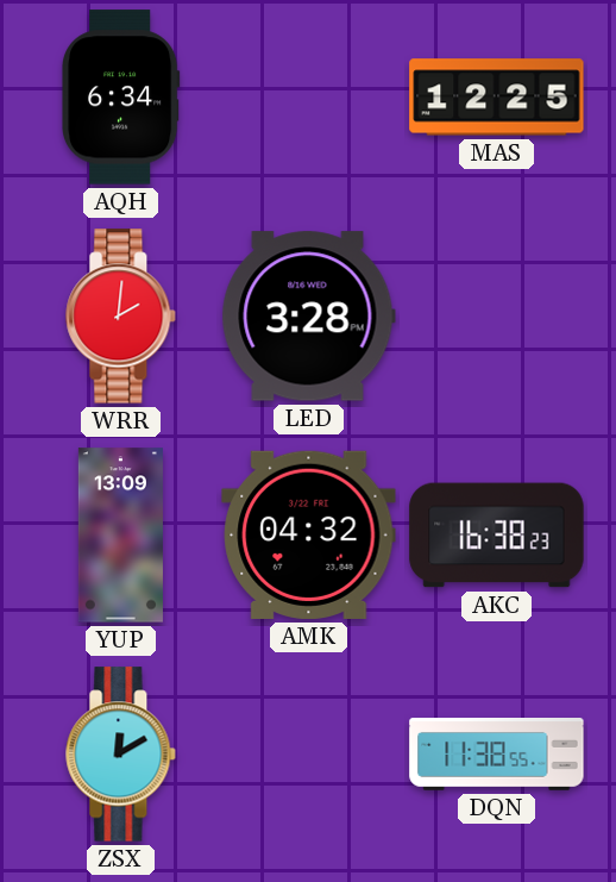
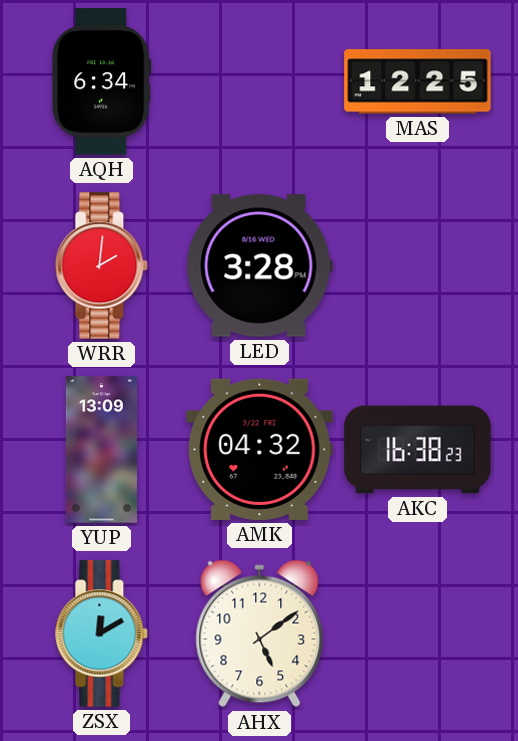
AHX: none -> 5:09
DQN: 11:38 -> none
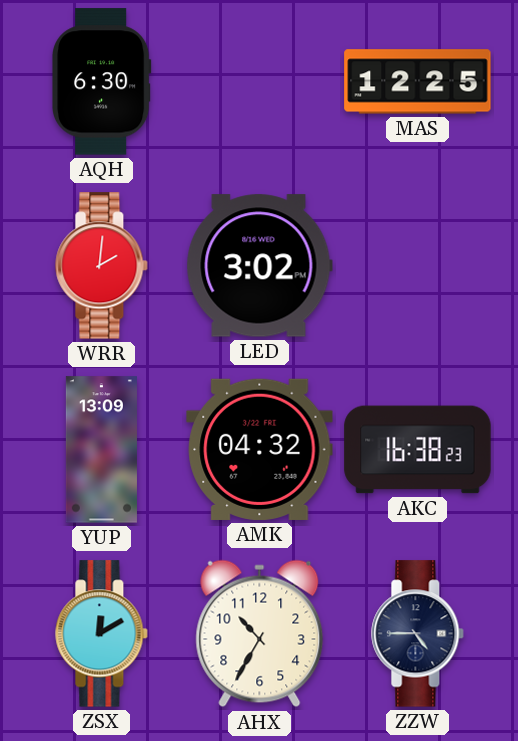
AQH: 6:34 -> 6:30
LED: 3:28 -> 3:02
AHX: 5:09 -> 10:35
ZZW: none -> 4:45
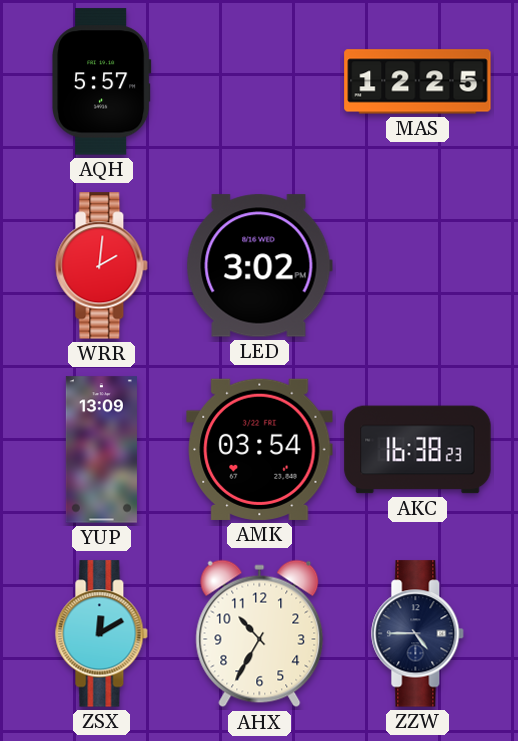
AQH: 6:30 -> 5:57
AMK: 04:32 -> 03:54
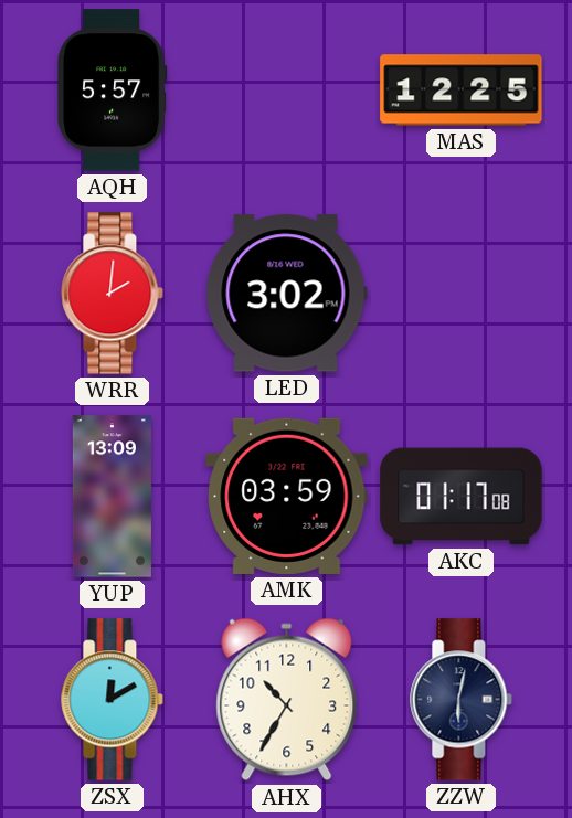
AMK: 03:54 -> 03:59
AKC: 16:38 -> 01:17
ZZW: 4:45 -> 6:02
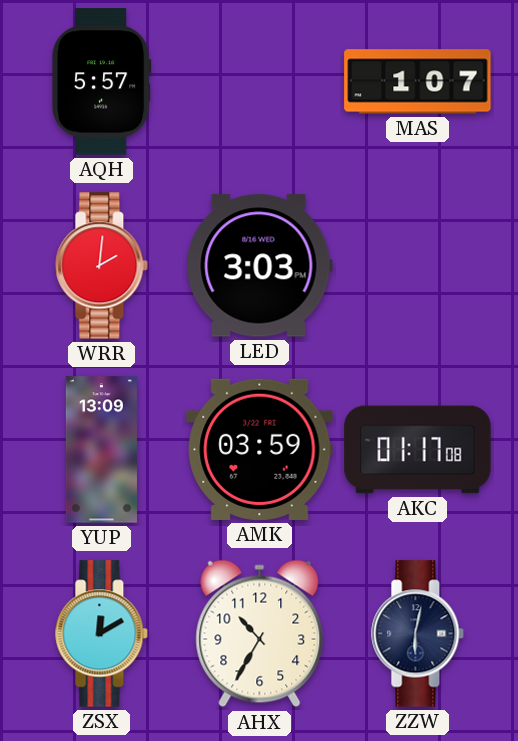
MAS: 12:25 -> 1:07
LED: 3:02 -> 3:03
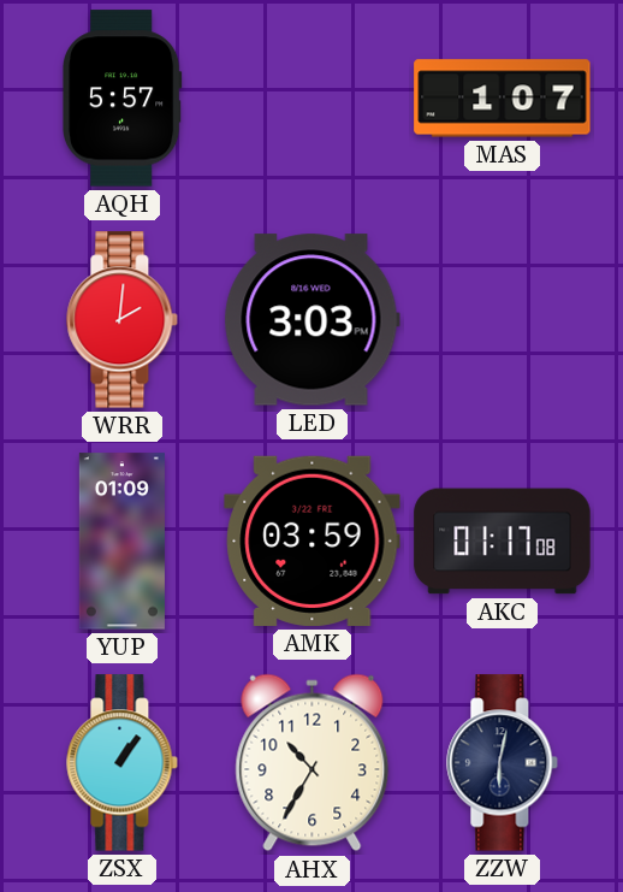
YUP: 13:09 -> 01:09
ZSX: 12:10 -> 1:06
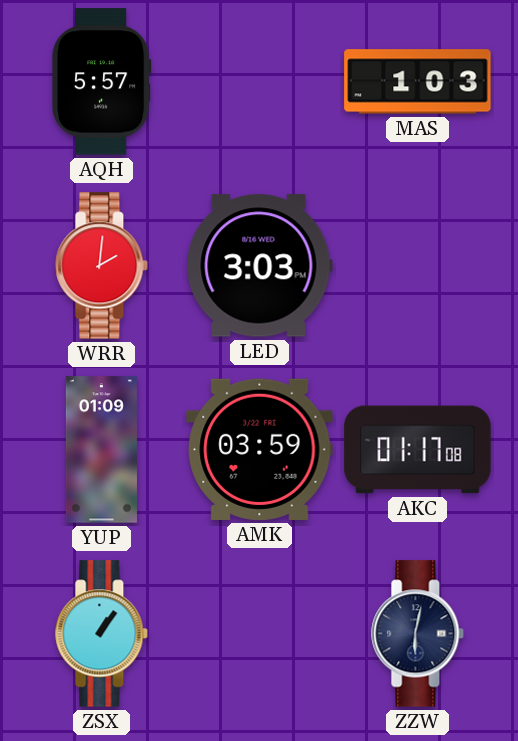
MAS: 1:07 -> 1:03
AHX: 10:35 -> none
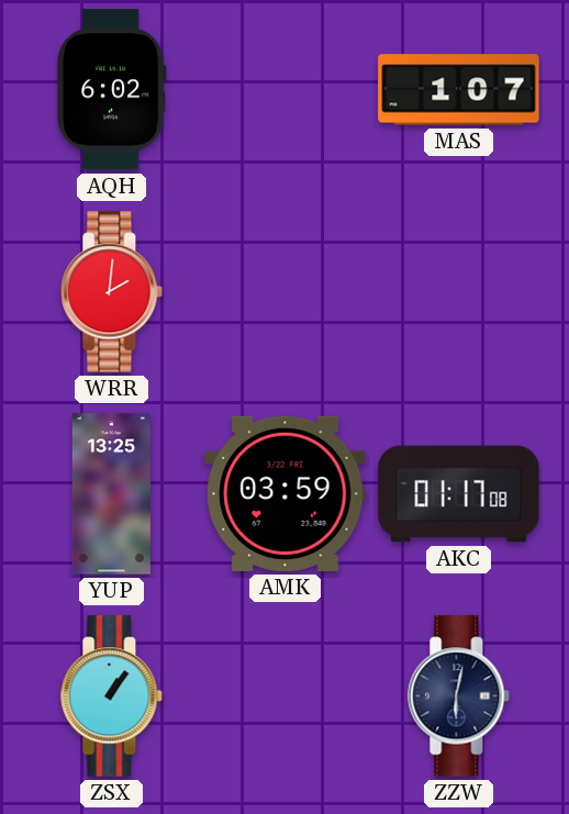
AQH: 5:57 -> 6:02
MAS: 1:03 -> 1:07
LED: 3:03 -> none
YUP: 01:09 -> 13:25
